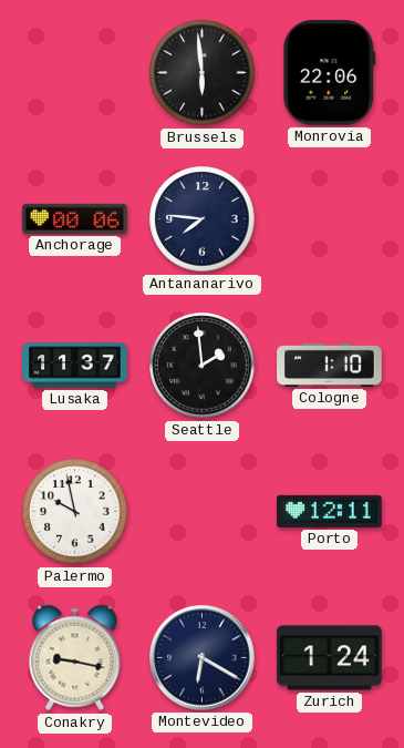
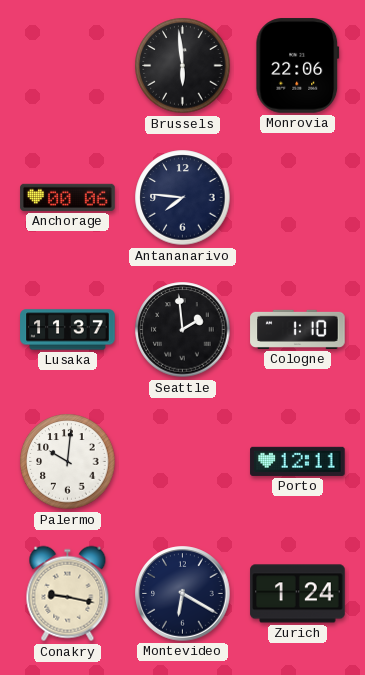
Palermo: 9:58 -> 10:01
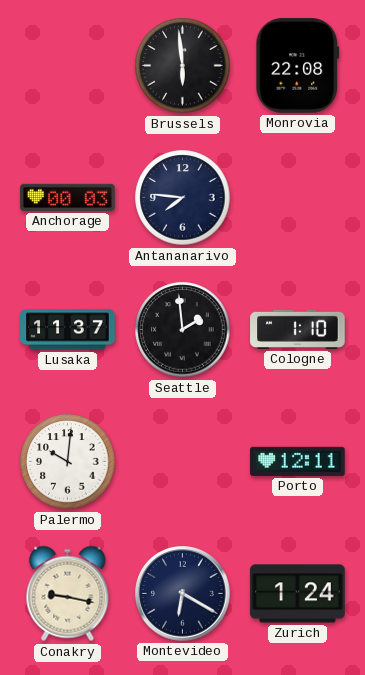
Monrovia: 22:06 -> 22:08
Anchorage: 00:06 -> 00:03
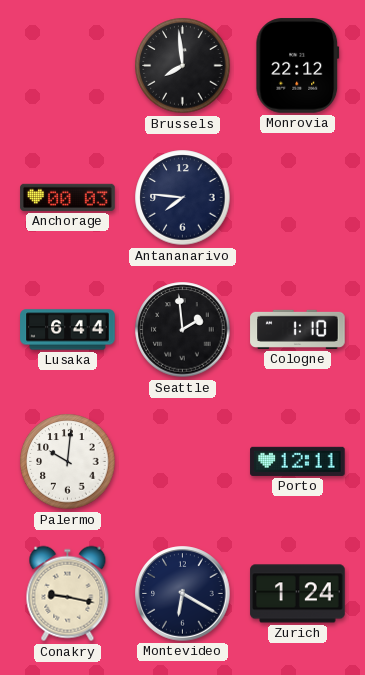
Brussels: 5:59 -> 7:59
Monrovia: 22:08 -> 22:12
Lusaka: 11:37 -> 6:44
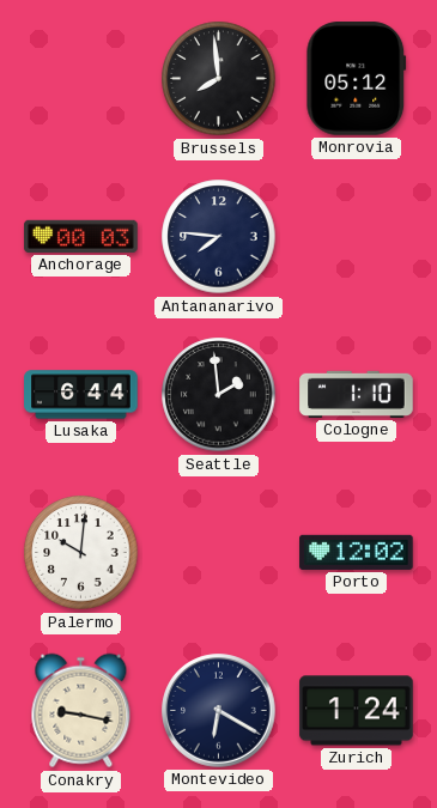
Monrovia: 22:12 -> 05:12
Porto: 12:11 -> 12:02
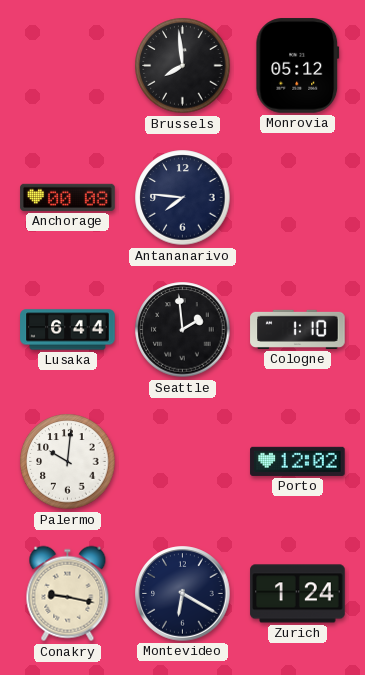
Anchorage: 00:03 -> 00:08
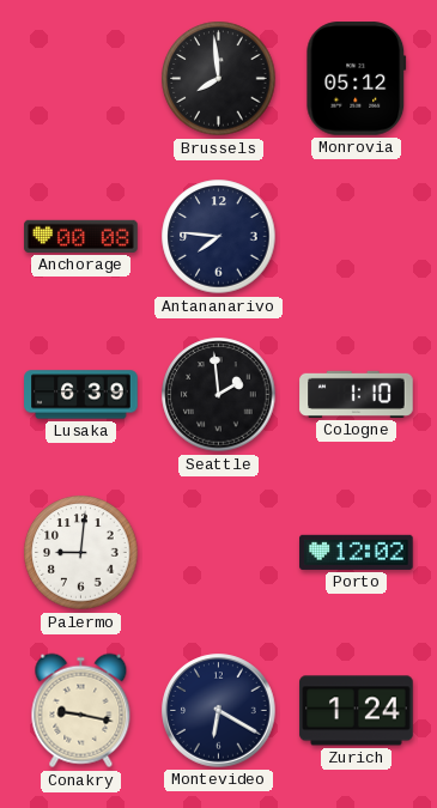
Lusaka: 6:44 -> 6:39
Palermo: 10:01 -> 9:01
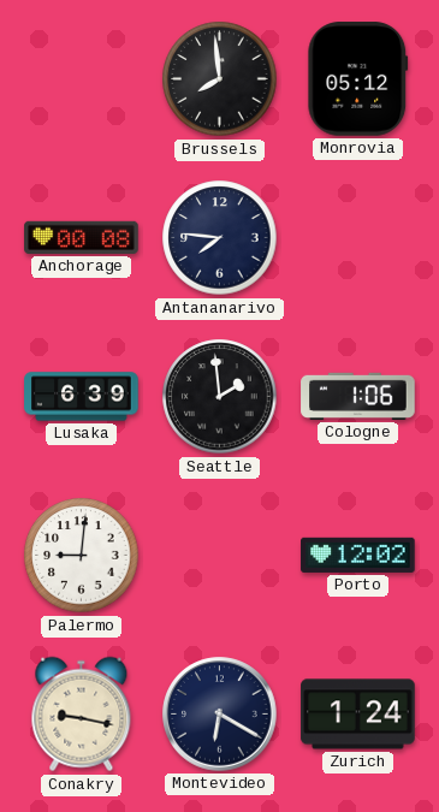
Cologne: 1:10 -> 1:06
